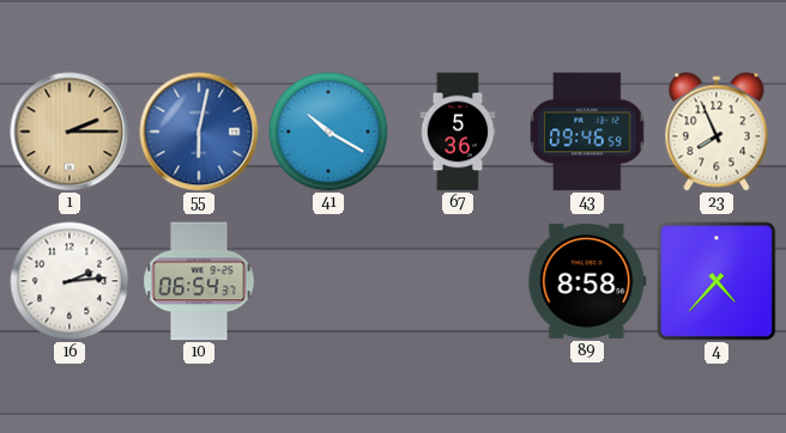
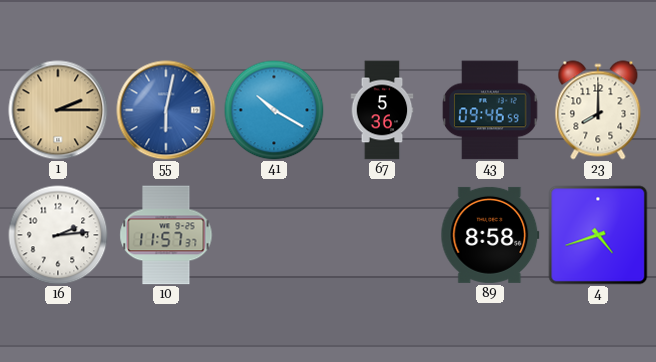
23: 7:56 -> 8:00
10: 06:54 -> 11:57
4: 4:37 -> 4:42
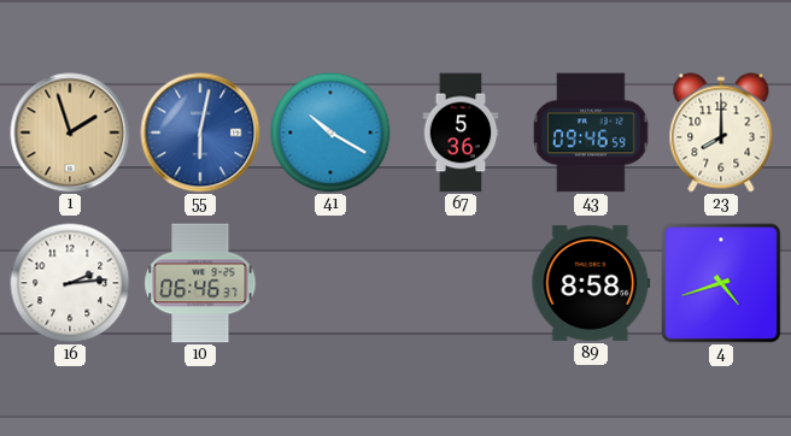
1: 2:15 -> 1:57
10: 11:57 -> 06:46
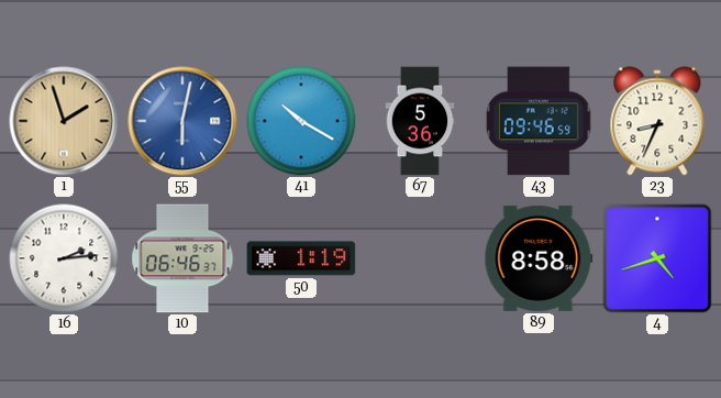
23: 8:00 -> 8:34
50: none -> 1:19
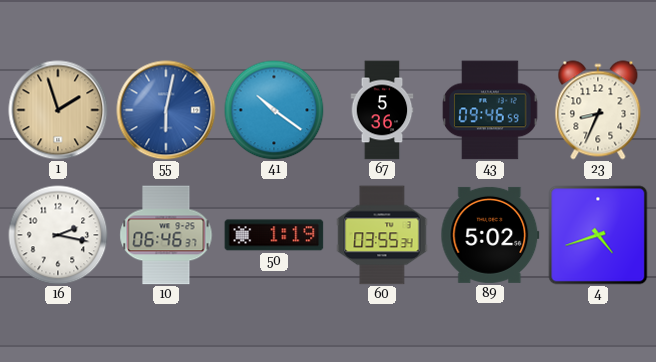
41: 10:20 -> 10:21
16: 2:14 -> 2:17
60: none -> 03:55
89: 8:58 -> 5:02
